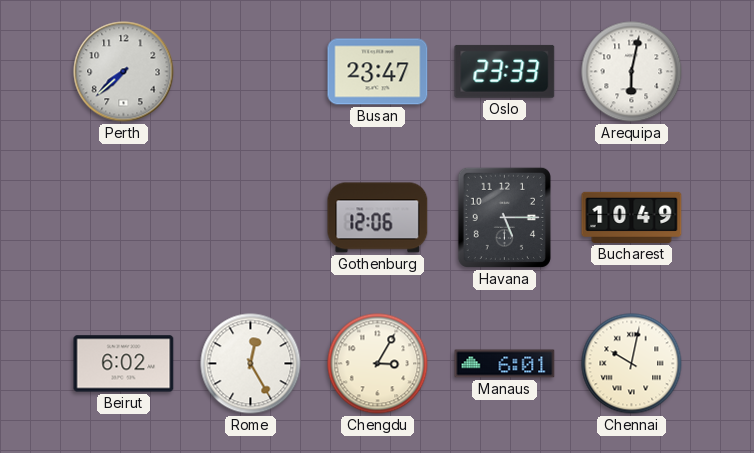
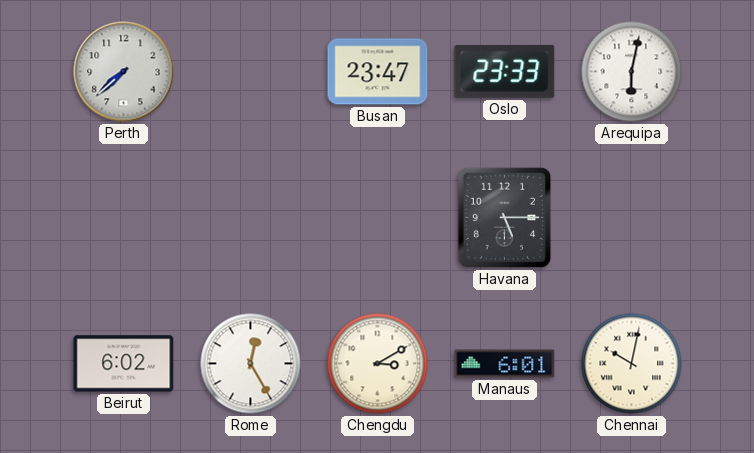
Gothenburg: 12:06 -> none
Bucharest: 10:49 -> none
Chengdu: 3:05 -> 3:10
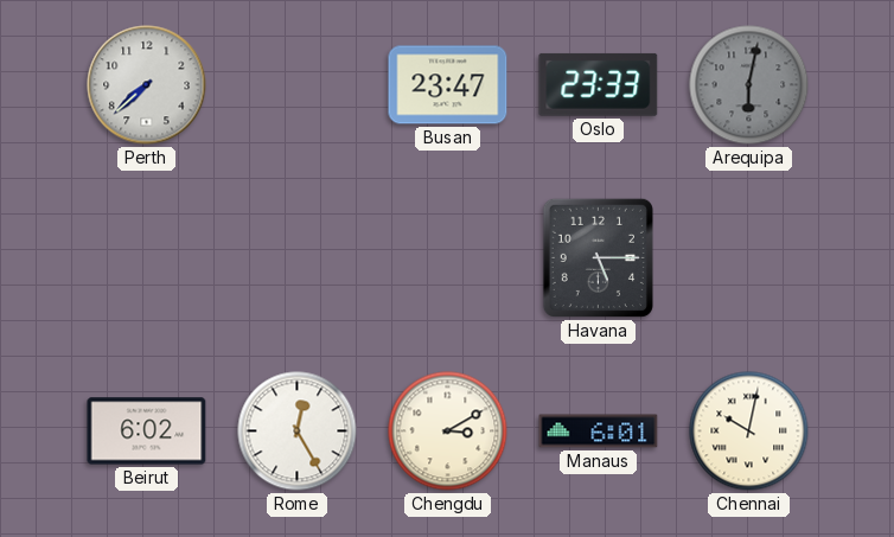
Arequipa dial: white -> grey
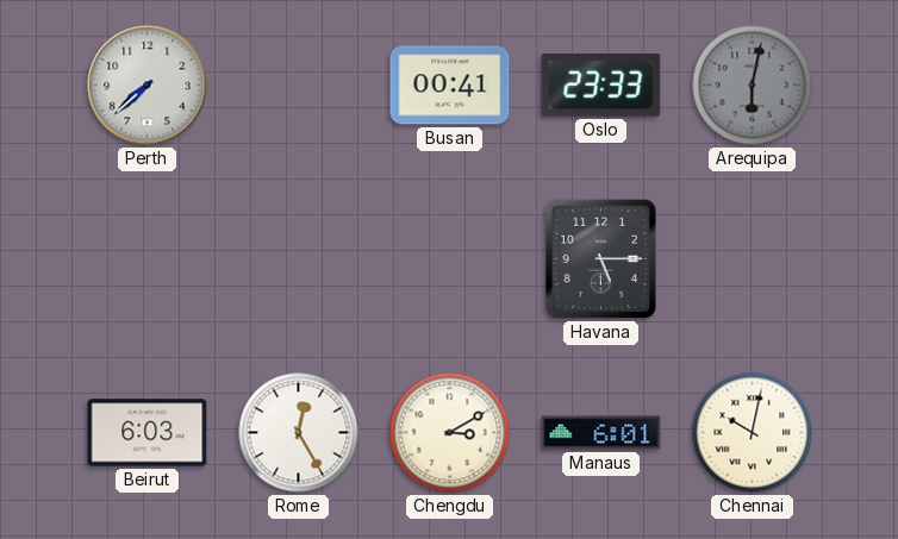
Busan: 23:47 -> 00:41
Beirut: 6:02 -> 6:03
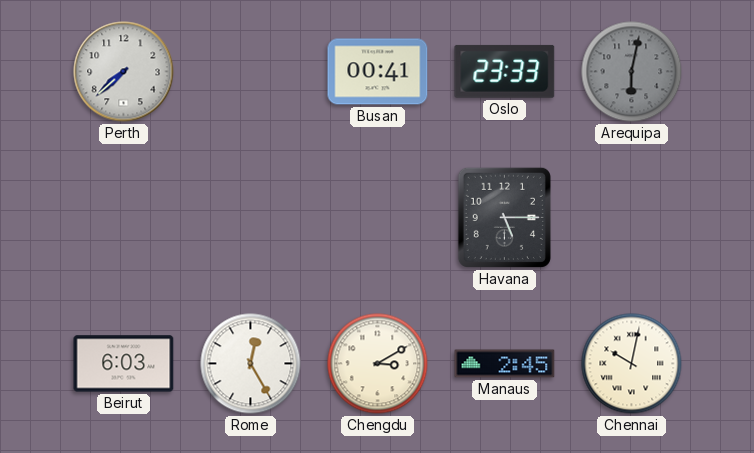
Manaus: 6:01 -> 2:45
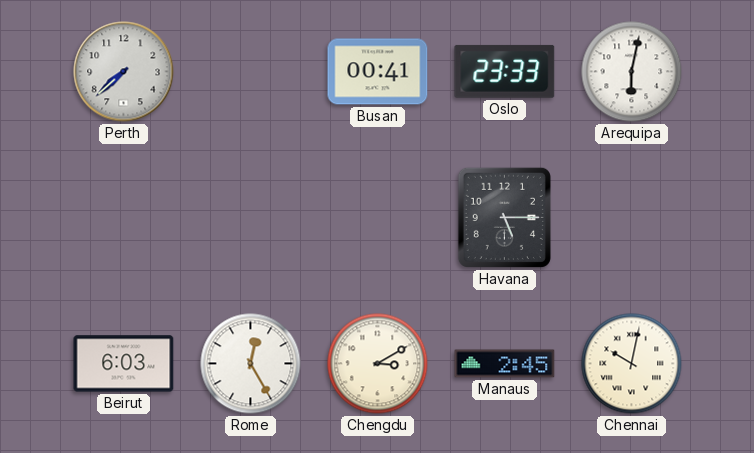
Arequipa dial: grey -> white
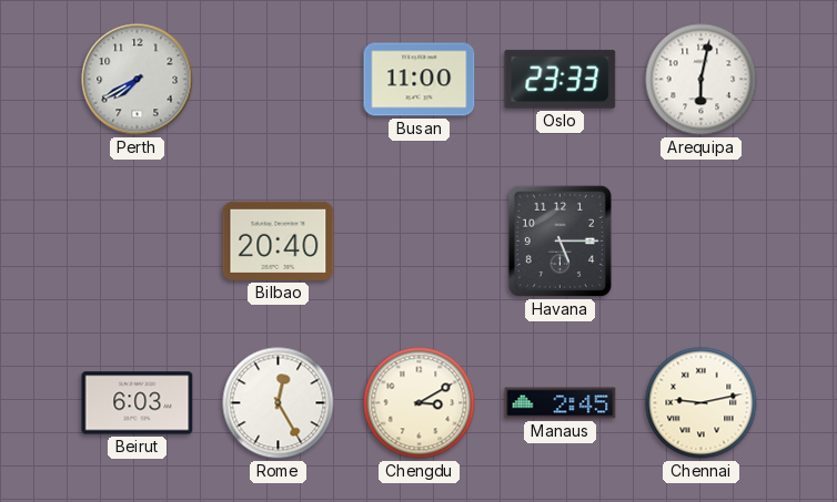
Perth: 7:38 -> 7:40
Busan: 00:41 -> 11:00
Bilbao: none -> 20:40
Chennai: 10:02 -> 9:13
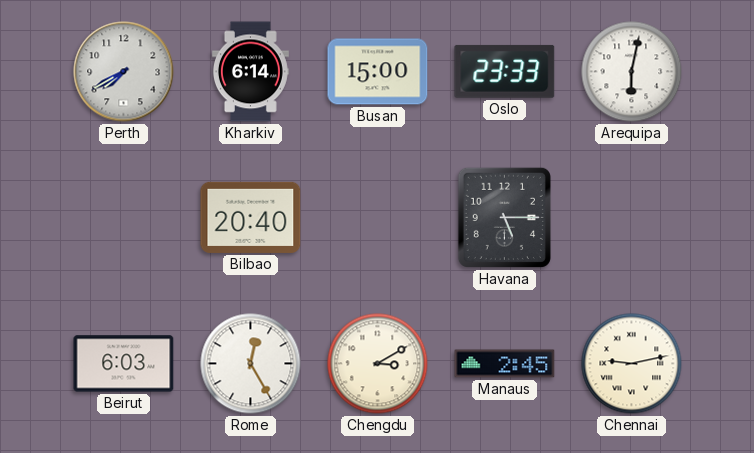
Kharkiv: none -> 6:14
Busan: 11:00 -> 15:00
